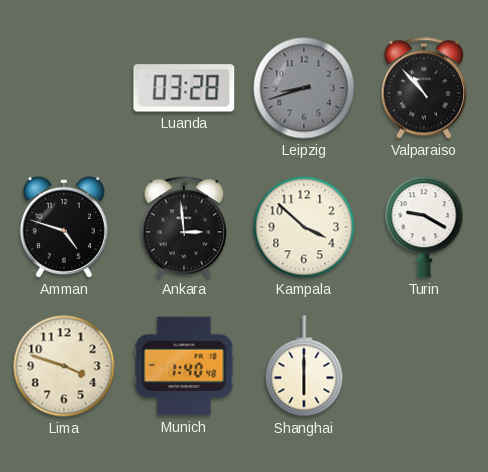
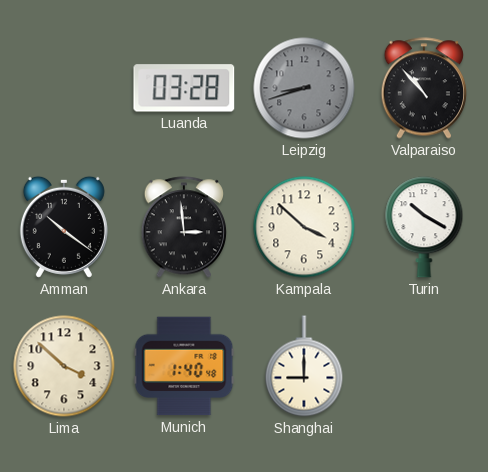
Amman: 4:48 -> 10:21
Turin: 9:20 -> 10:20
Lima: 3:48 -> 3:52
Shanghai: 6:00 -> 9:00
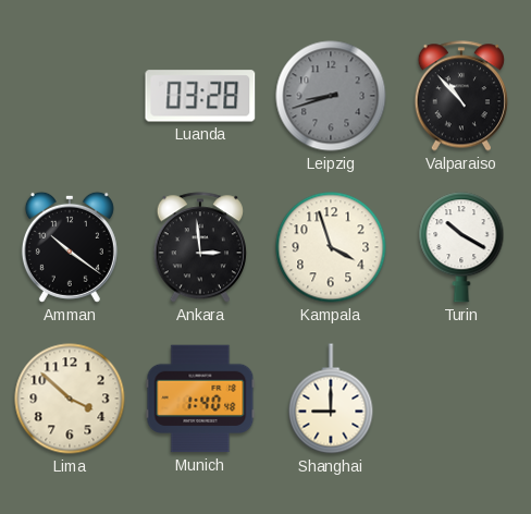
Kampala: 3:52 -> 3:57
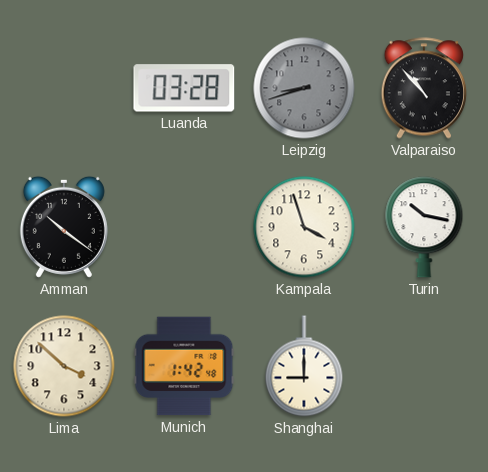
Ankara: 2:59 -> none
Turin: 10:20 -> 10:17
Munich: 1:40 -> 1:42
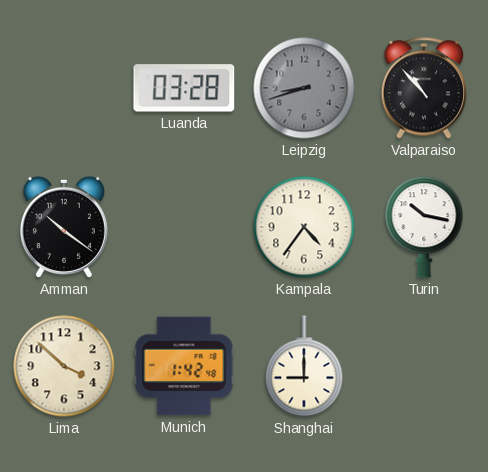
Kampala: 3:57 -> 4:36
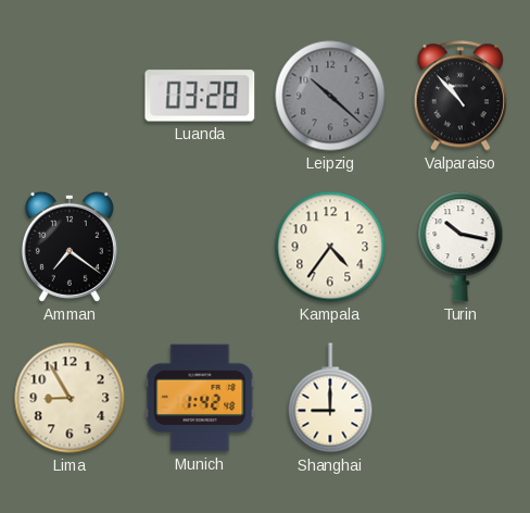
Leipzig: 8:42 -> 10:22
Amman: 10:21 -> 7:21
Lima: 3:52 -> 8:55
